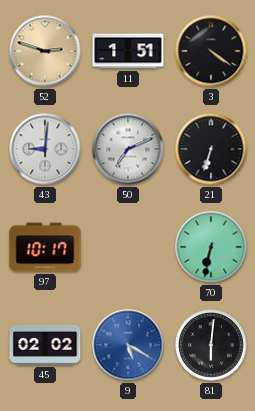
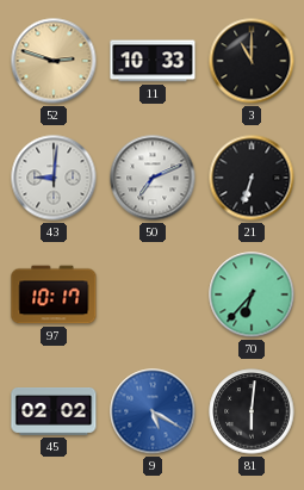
11: 1:51 -> 10:33
3: 4:21 -> 11:00
70: 6:32 -> 6:37
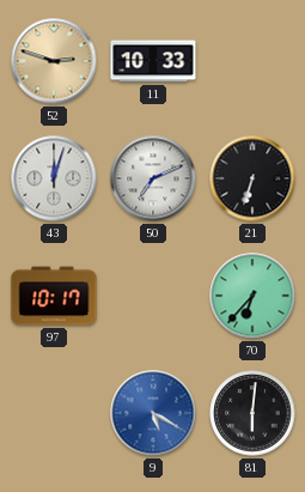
3: 11:00 -> none
43: 9:01 -> 12:03
45: 02:02 -> none
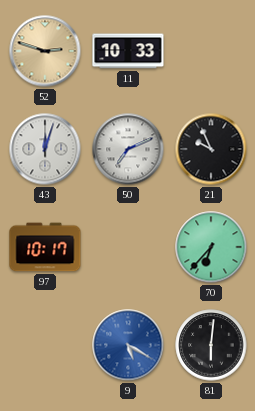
21: 6:33 -> 9:56
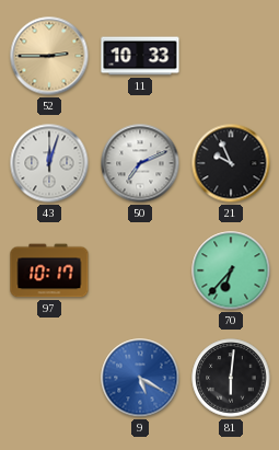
52: 2:48 -> 2:45
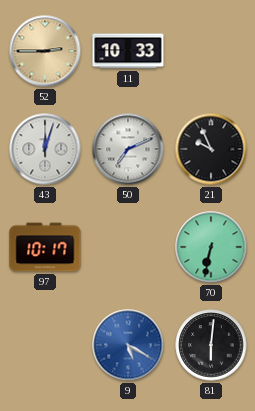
70: 6:37 -> 6:32
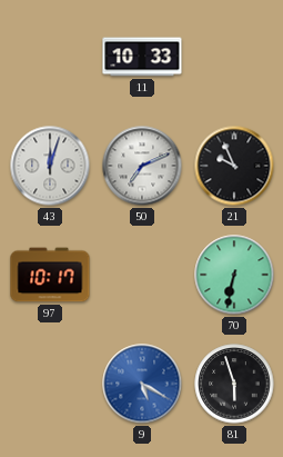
52: 2:45 -> none
81: 6:01 -> 5:57
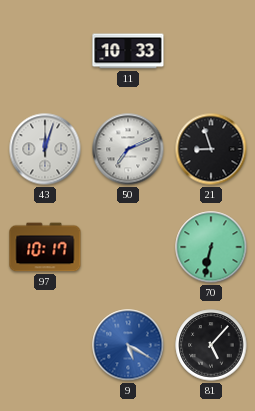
21: 9:56 -> 8:57
81: 5:57 -> 5:07
